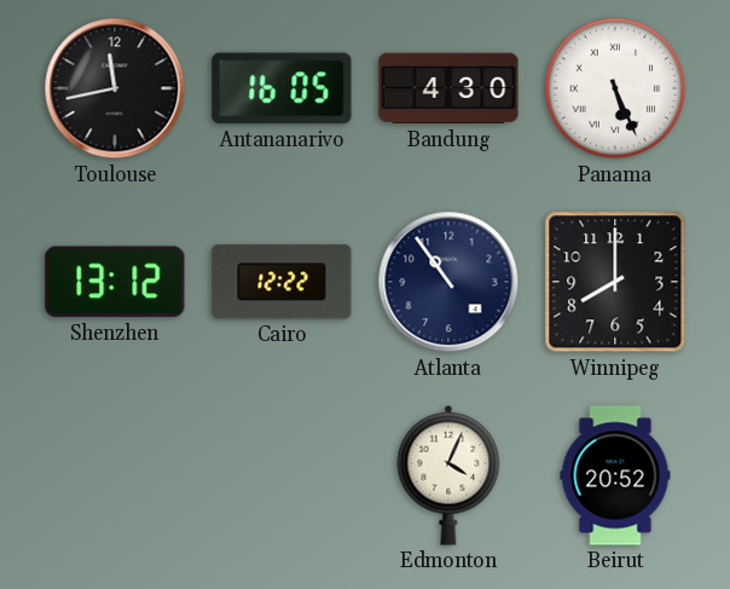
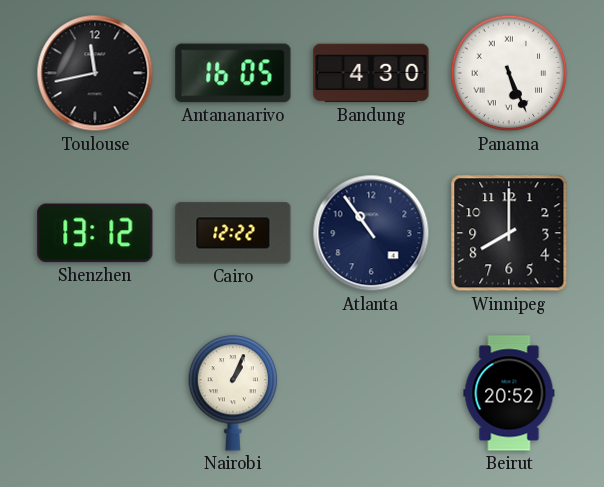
Nairobi: none -> 1:04
Edmonton: 4:04 -> none
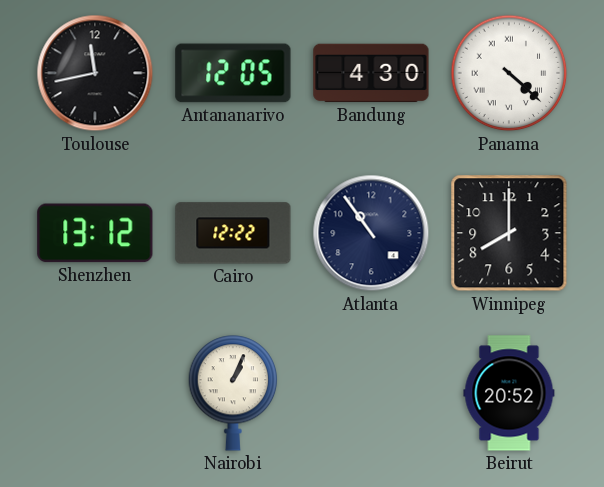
Antananarivo: 16:05 -> 12:05
Panama: 5:26 -> 4:22
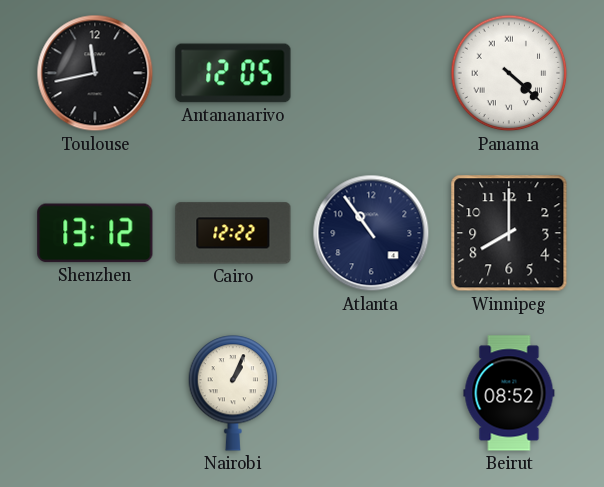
Bandung: 4:30 -> none
Beirut: 20:52 -> 08:52
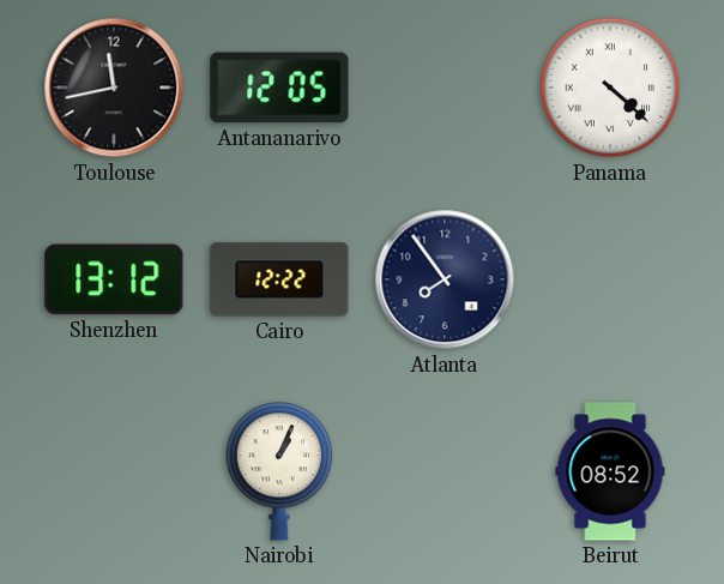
Atlanta: 10:54 -> 7:54
Winnipeg: 8:00 -> none
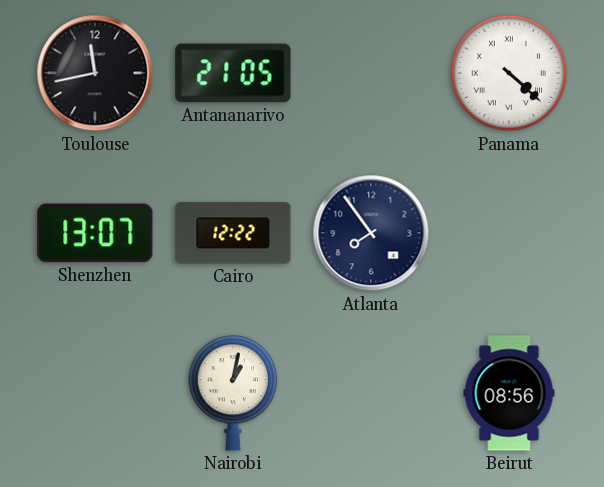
Antananarivo: 12:05 -> 21:05
Shenzhen: 13:12 -> 13:07
Nairobi: 1:04 -> 1:02
Beirut: 08:52 -> 08:56
